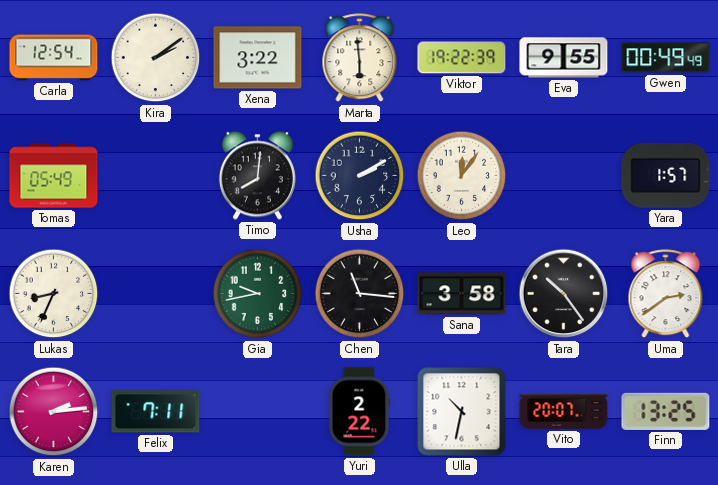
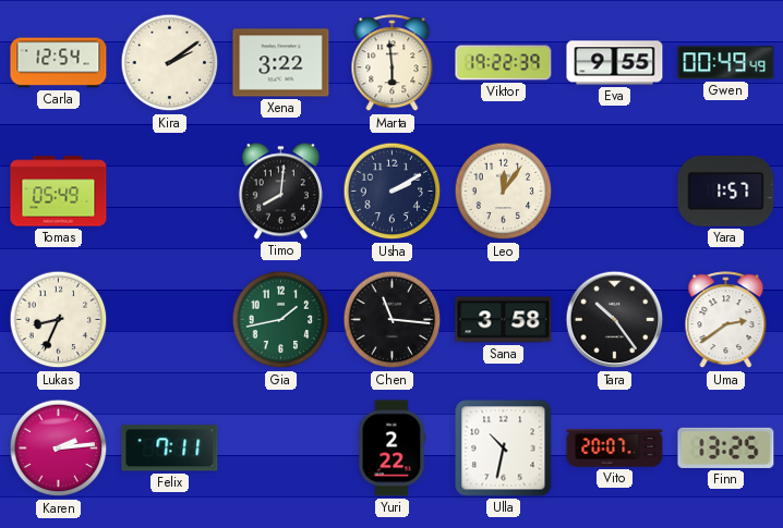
Gia: 9:43 -> 1:43
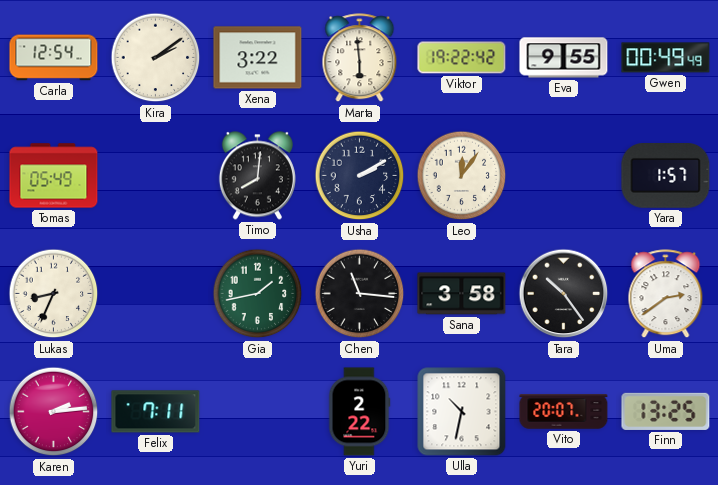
Viktor: 19:22:39 -> 19:22:42
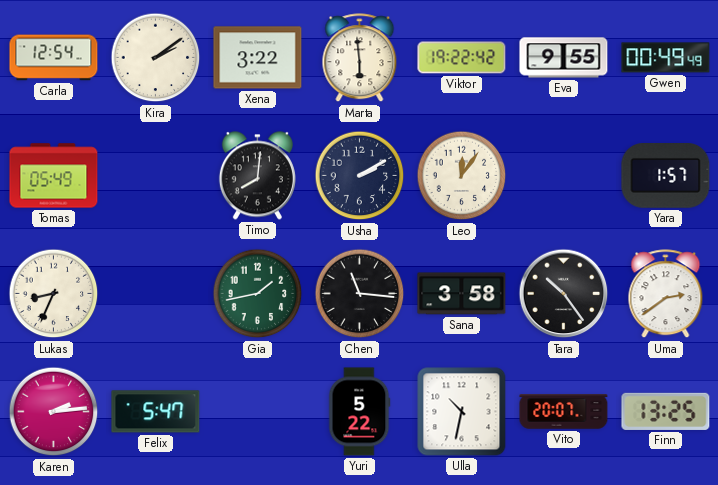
Felix: 7:11 -> 5:47
Yuri: 2:22 -> 5:22
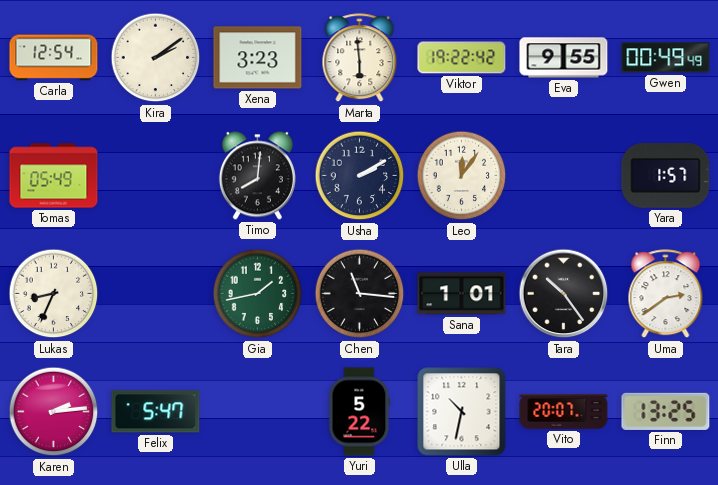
Xena: 3:22 -> 3:23
Sana: 3:58 -> 1:01
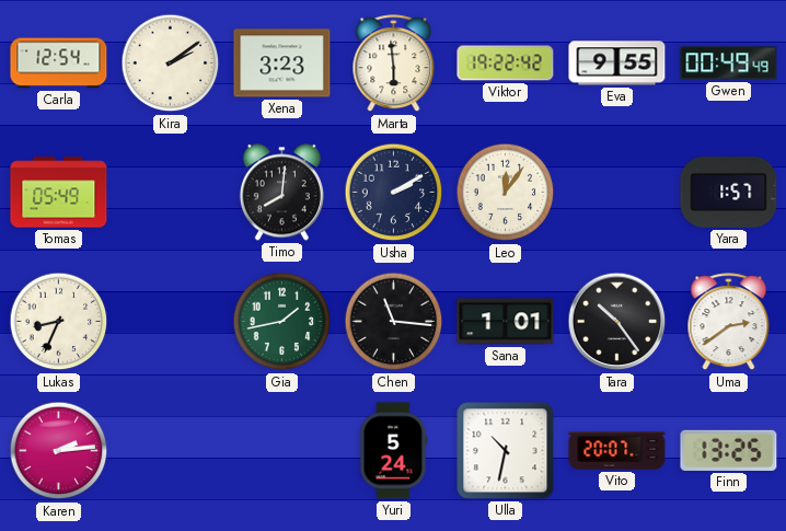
Felix: 5:47 -> none
Yuri: 5:22 -> 5:24
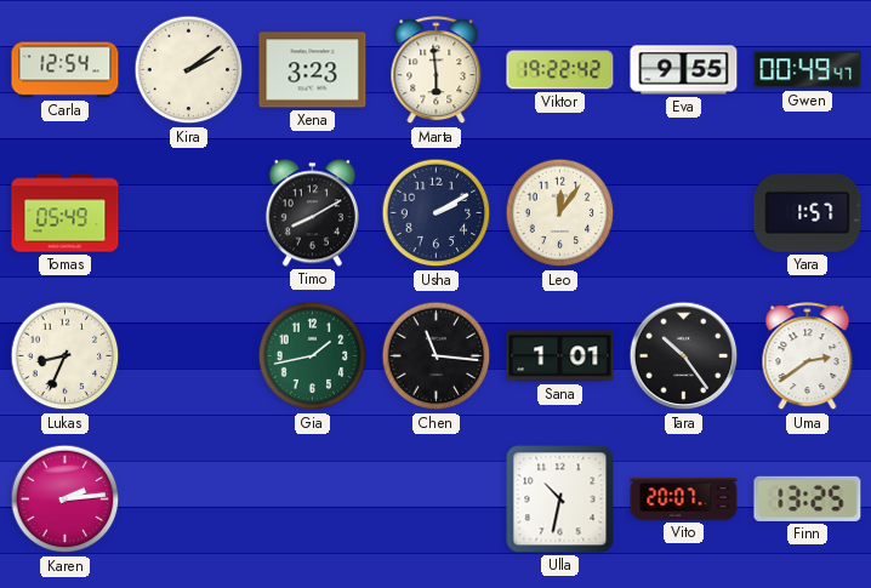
Gwen: 00:49:49 -> 00:49:47
Timo: 8:01 -> 8:10
Yuri: 5:24 -> none
